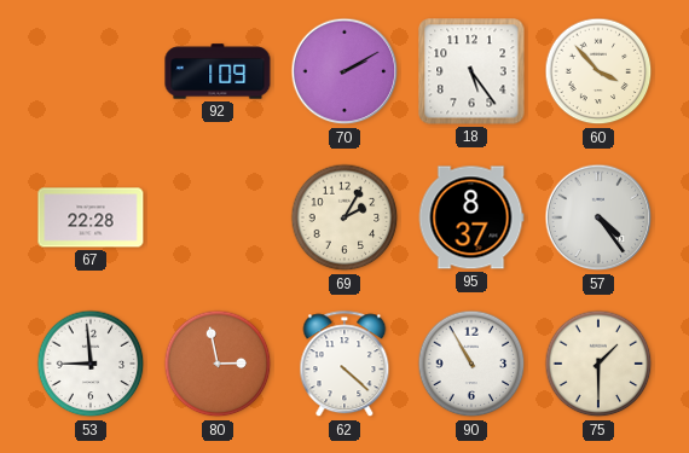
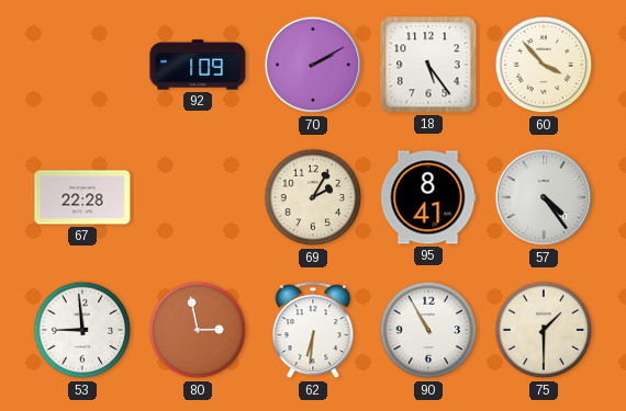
95: 8:37 -> 8:41
62: 4:22 -> 6:31
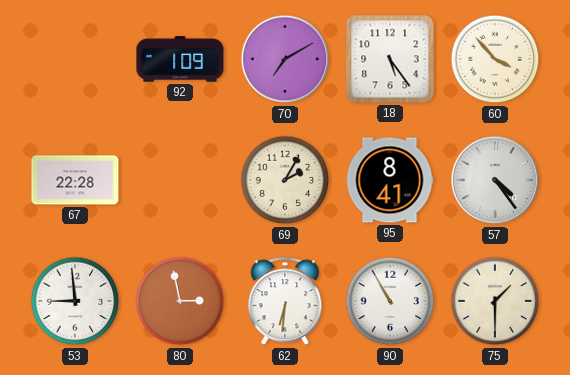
70: 2:10 -> 7:10
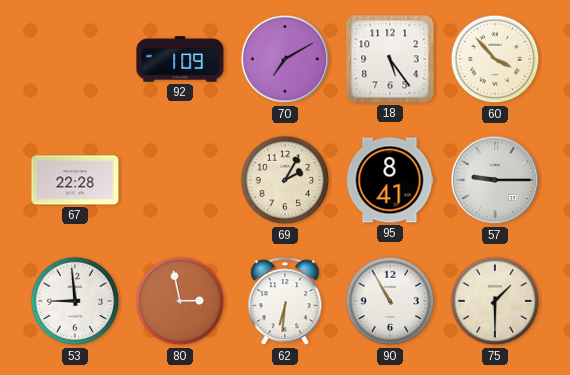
57: 4:24 -> 9:15
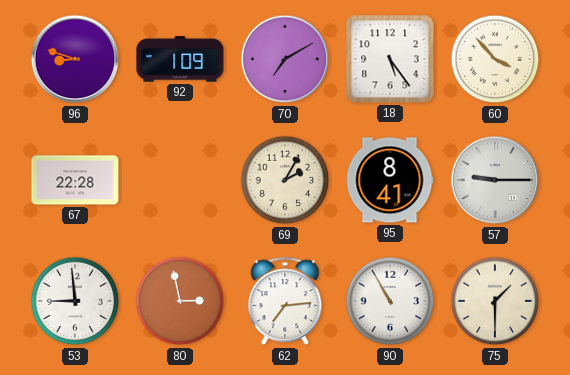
96: none -> 8:48
62: 6:31 -> 7:14
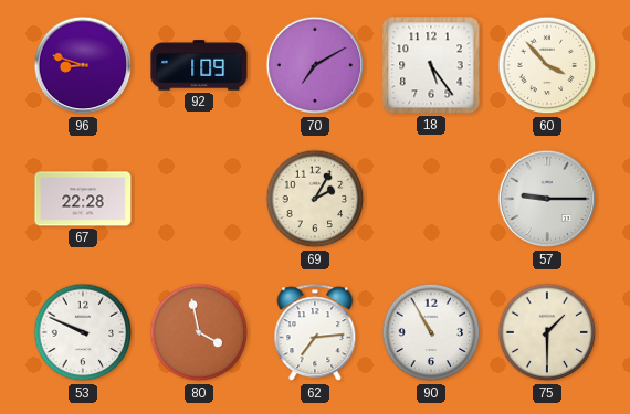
95: 8:41 -> none
53: 8:59 -> 9:49
80: 2:58 -> 3:58
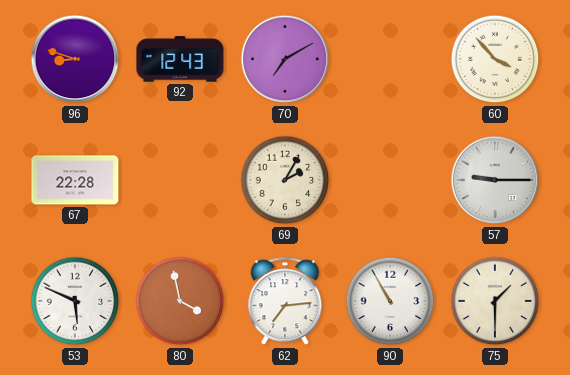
92: 1:09 -> 12:43
18: 5:24 -> none
53: 9:49 -> 5:49
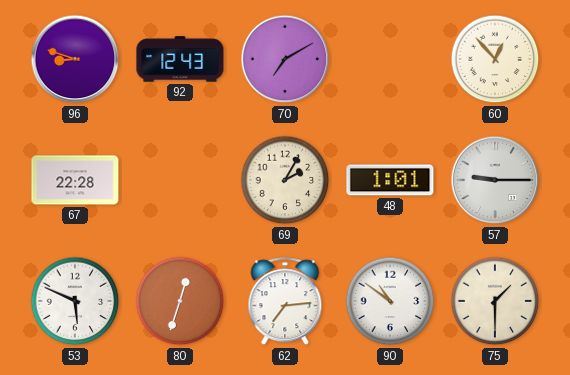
60: 3:53 -> 12:53
48: none -> 1:01
80: 3:58 -> 12:33
90: 10:55 -> 10:51
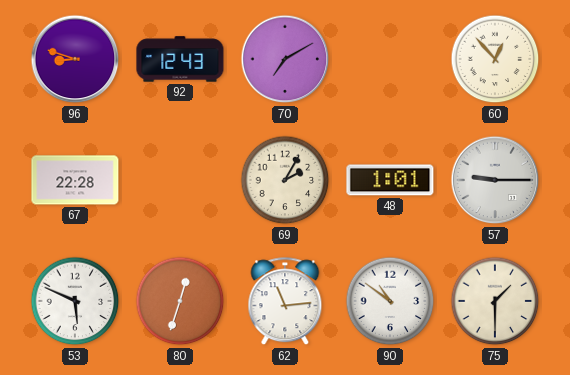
62: 7:14 -> 11:14
